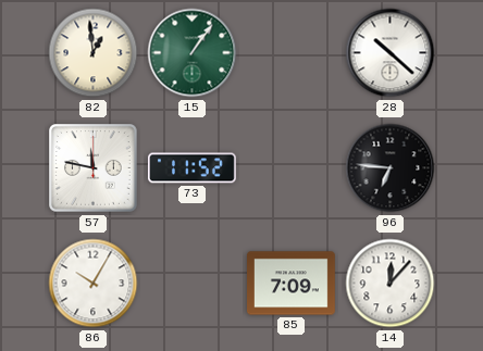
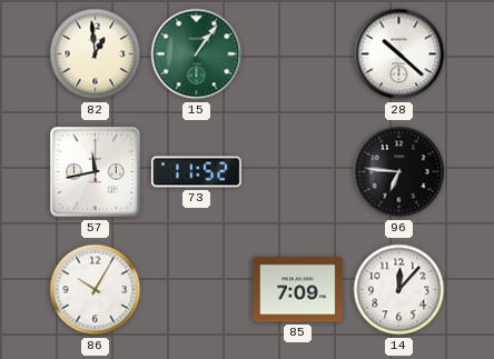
57: 11:47 -> 11:43
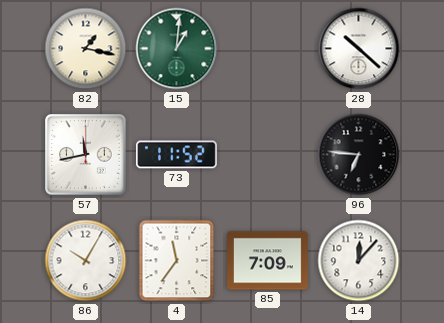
82: 12:59 -> 1:17
15: 1:06 -> 1:01
4: none -> 11:36
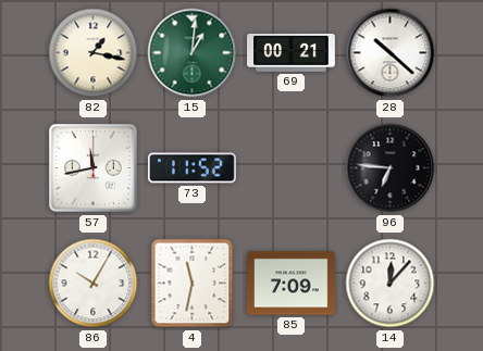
69: none -> 00:21
4: 11:36 -> 11:32
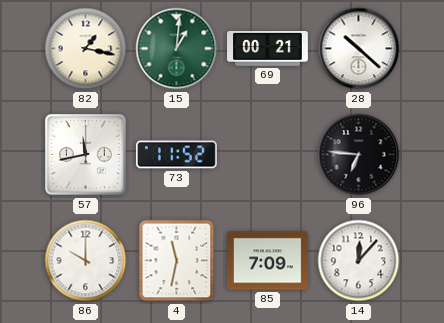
86: 10:05 -> 10:00
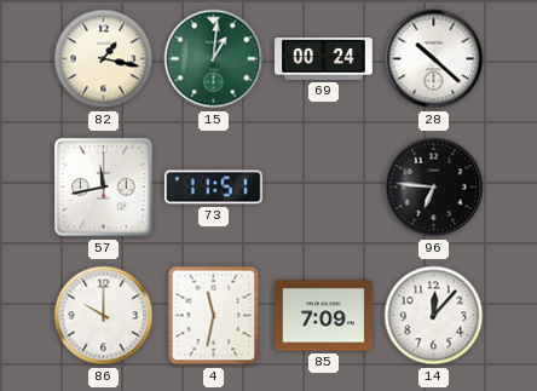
69: 00:21 -> 00:24
73: 11:52 -> 11:51
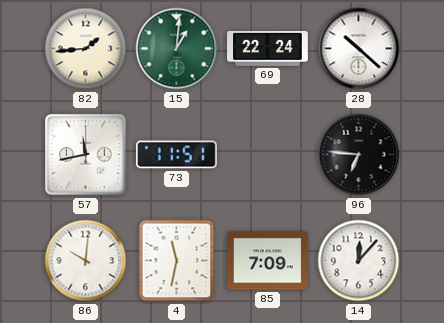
82: 1:17 -> 1:44
69: 00:24 -> 22:24
86: 10:00 -> 10:01
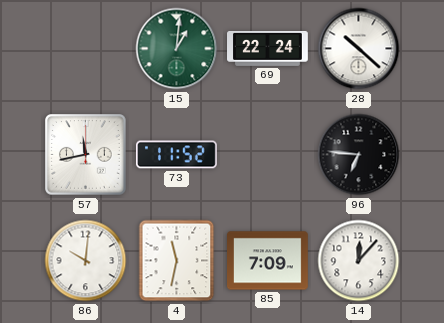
82: 1:44 -> none
73: 11:51 -> 11:52
